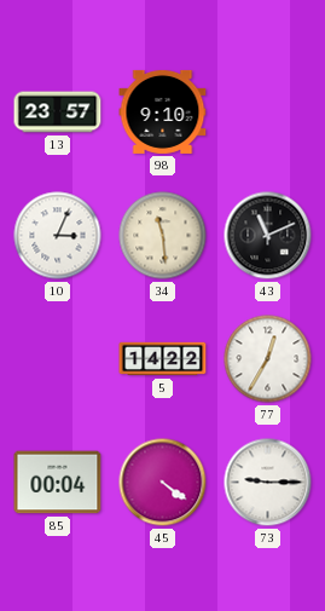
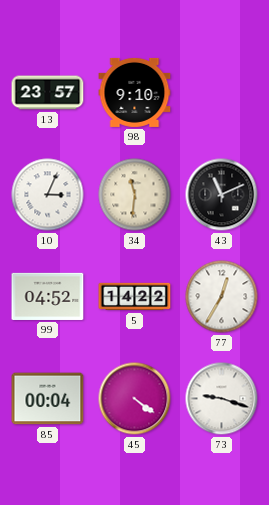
34: 11:29 -> 11:31
99: none -> 04:52
73: 9:15 -> 9:18
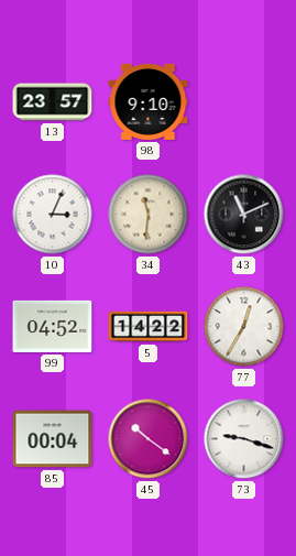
45: 4:21 -> 10:21
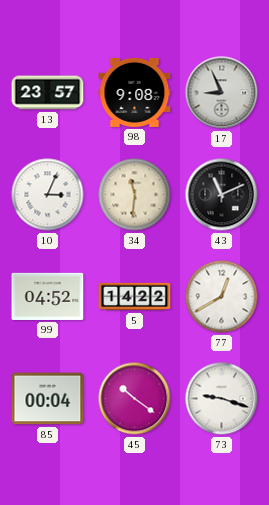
98: 9:10 -> 9:08
17: none -> 8:56
77: 12:35 -> 12:40
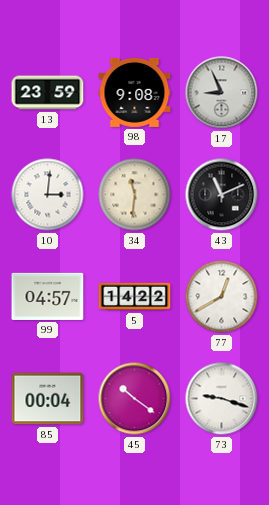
13: 23:57 -> 23:59
10: 3:04 -> 3:01
99: 04:52 -> 04:57
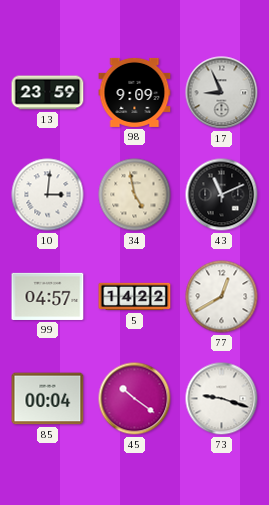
98: 9:08 -> 9:09
34: 11:31 -> 4:58
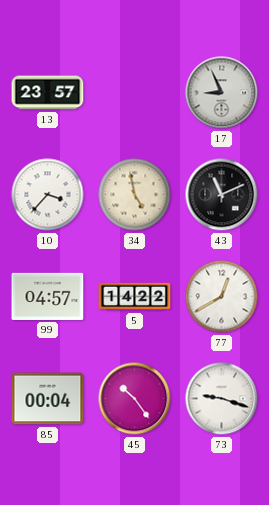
13: 23:59 -> 23:57
98: 9:09 -> none
10: 3:01 -> 3:37
45: 10:21 -> 10:24
